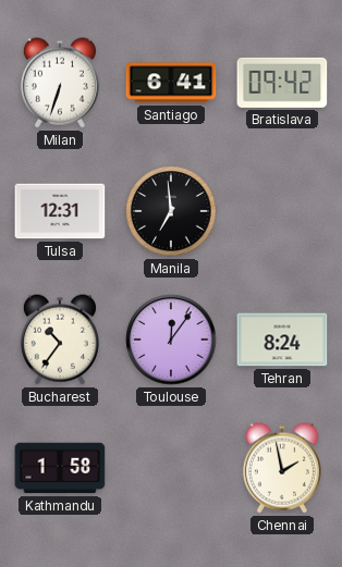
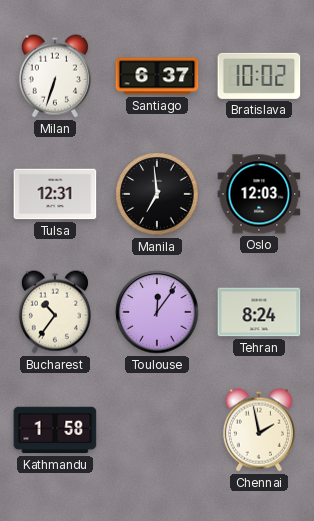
Santiago: 6:41 -> 6:37
Bratislava: 09:42 -> 10:02
Oslo: none -> 12:03
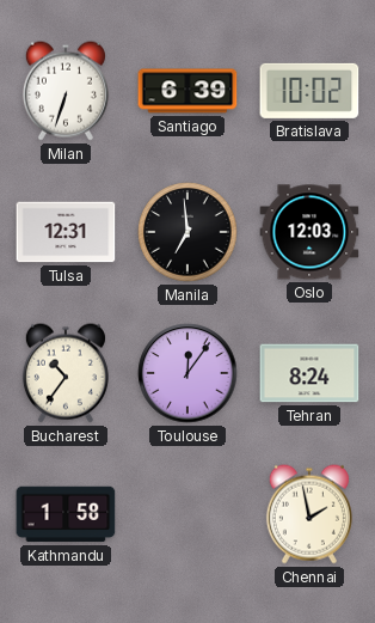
Santiago: 6:37 -> 6:39
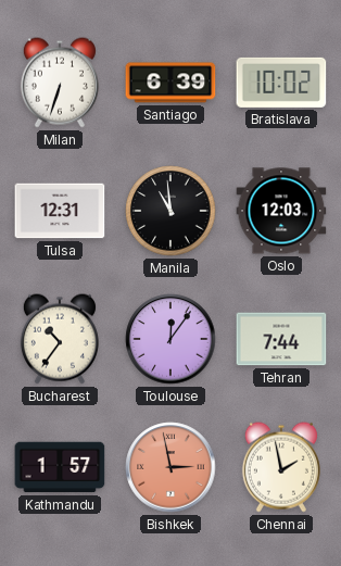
Manila: 6:59 -> 10:59
Tehran: 8:24 -> 7:44
Kathmandu: 1:58 -> 1:57
Bishkek: none -> 2:58
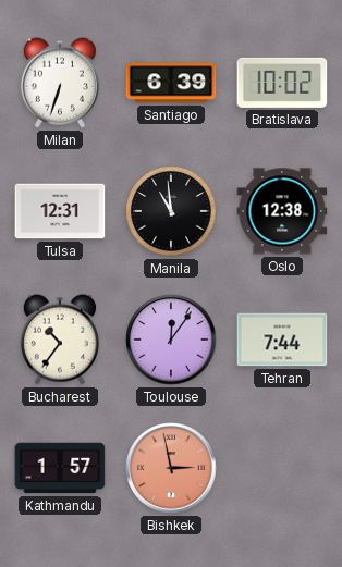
Oslo: 12:03 -> 12:38
Chennai: 1:58 -> none
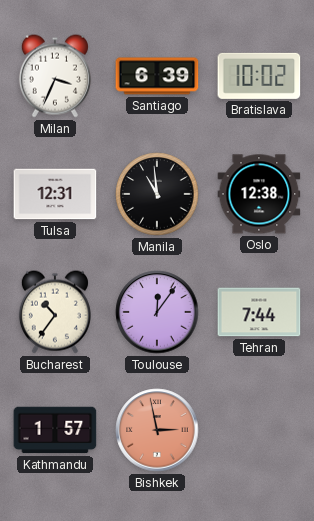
Milan: 6:33 -> 3:34
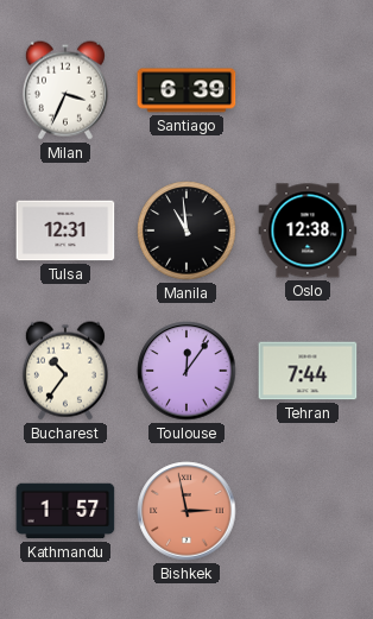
Bratislava: 10:02 -> none
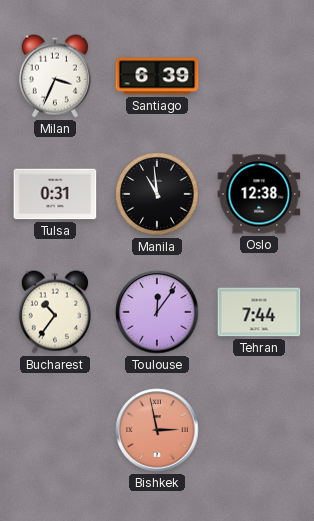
Tulsa: 12:31 -> 0:31
Kathmandu: 1:57 -> none
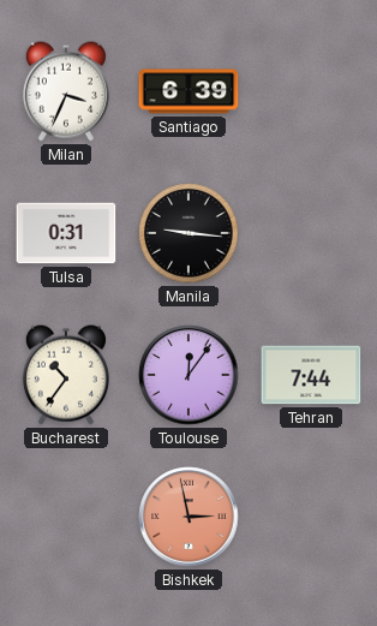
Manila: 10:59 -> 9:16
Oslo: 12:38 -> none
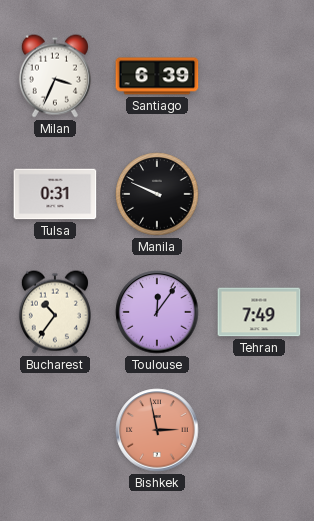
Manila: 9:16 -> 9:49
Tehran: 7:44 -> 7:49
